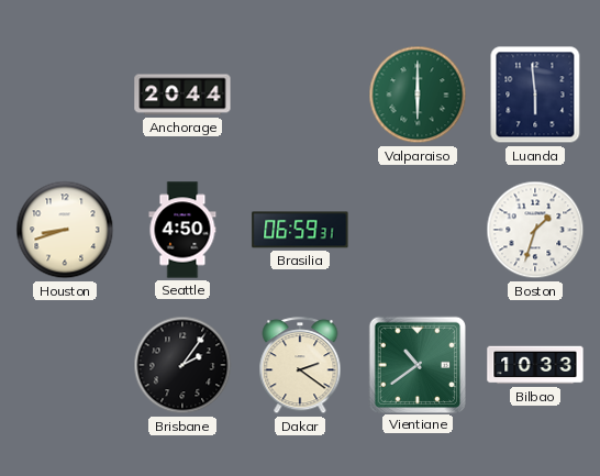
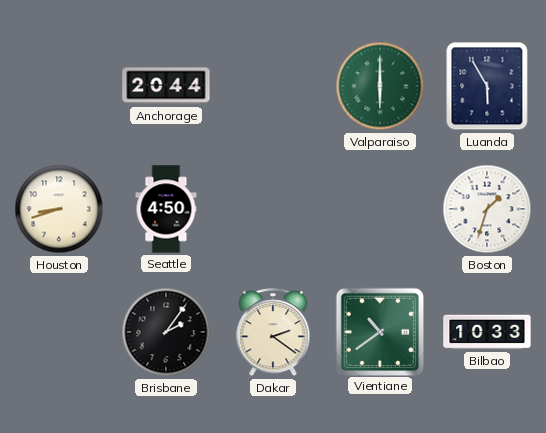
Luanda: 5:59 -> 5:55
Brasilia: 06:59 -> none
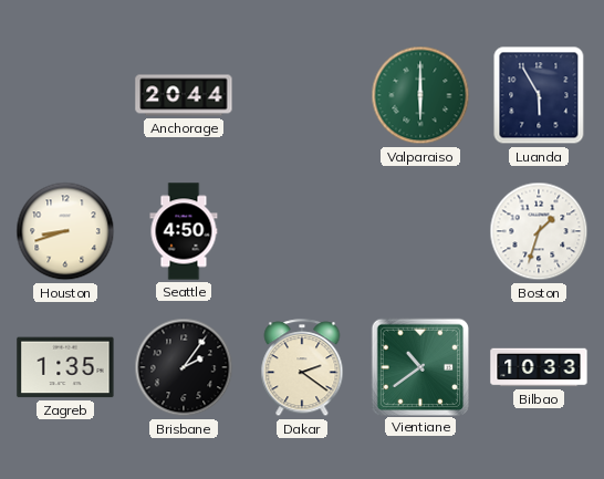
Zagreb: none -> 1:35
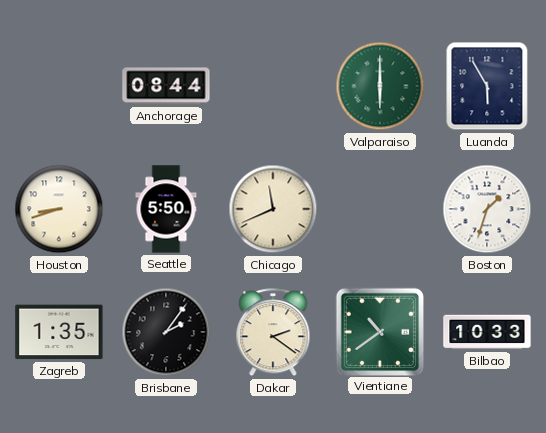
Anchorage: 20:44 -> 08:44
Seattle: 4:50 -> 5:50
Chicago: none -> 11:41
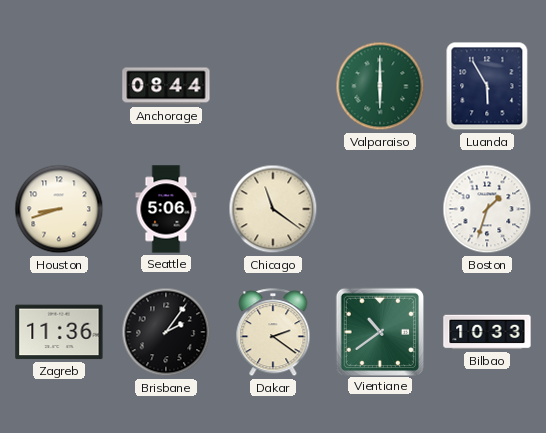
Seattle: 5:50 -> 5:06
Chicago: 11:41 -> 11:21
Zagreb: 1:35 -> 11:36
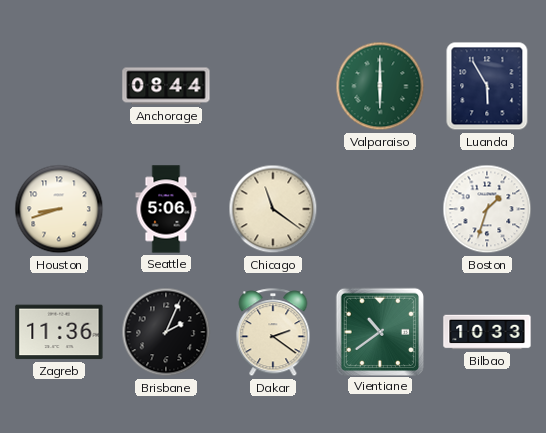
Brisbane: 2:06 -> 2:04
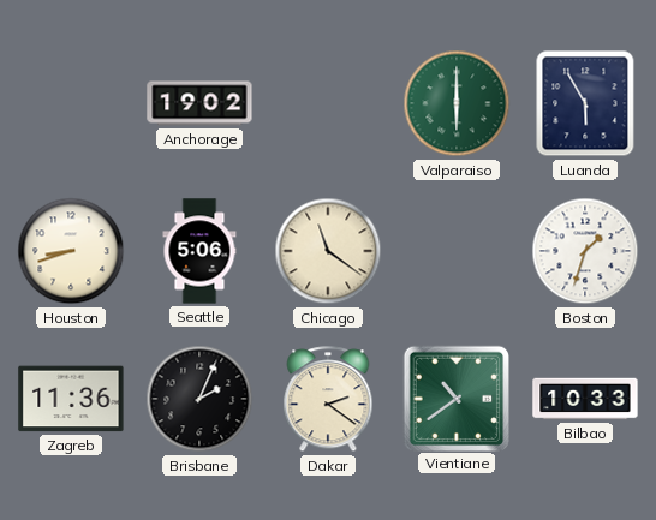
Anchorage: 08:44 -> 19:02
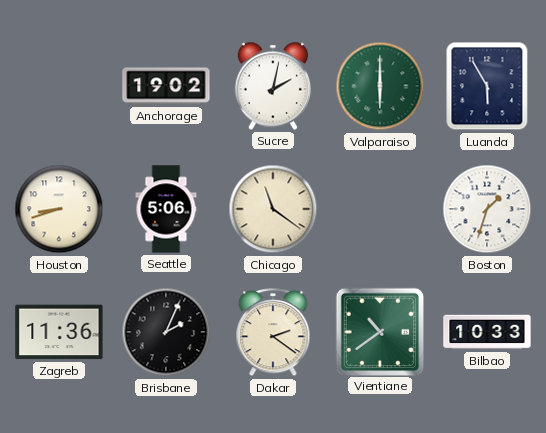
Sucre: none -> 2:02
